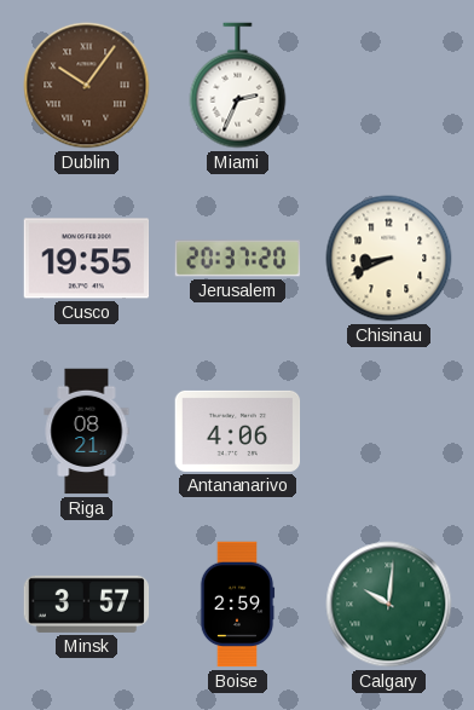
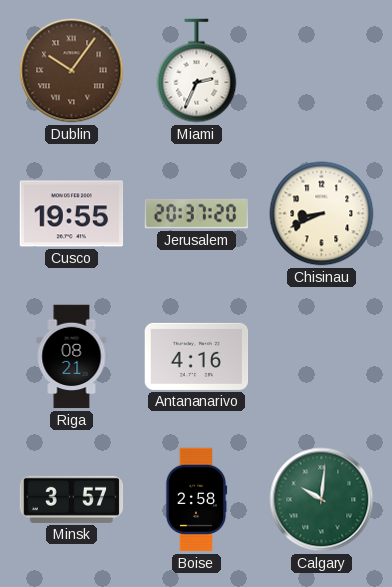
Antananarivo: 4:06 -> 4:16
Boise: 2:59 -> 2:58
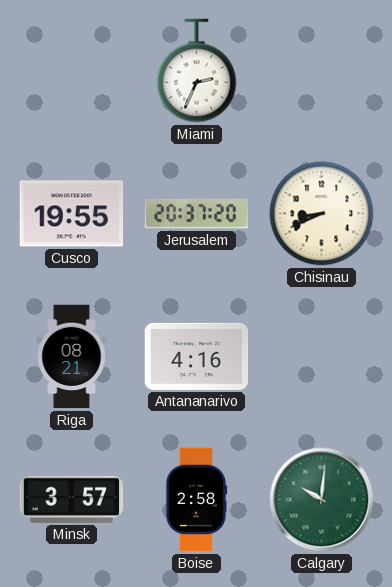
Dublin: 10:06 -> none
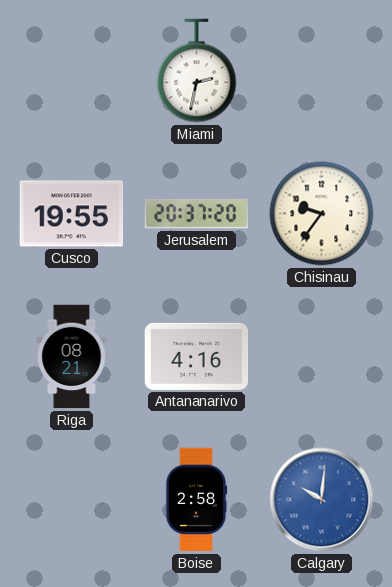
Miami: 2:34 -> 2:32
Chisinau: 8:41 -> 9:36
Minsk: 3:57 -> none
Calgary dial: green -> blue
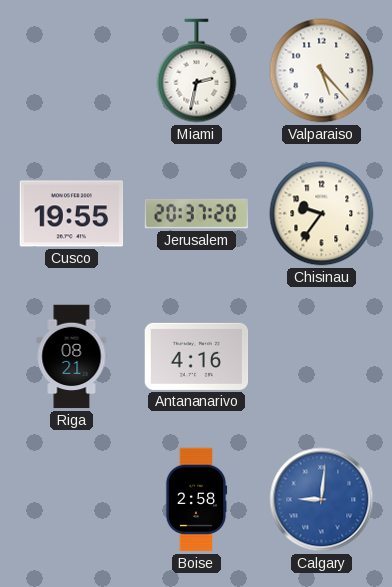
Valparaiso: none -> 5:23
Calgary: 10:01 -> 9:01
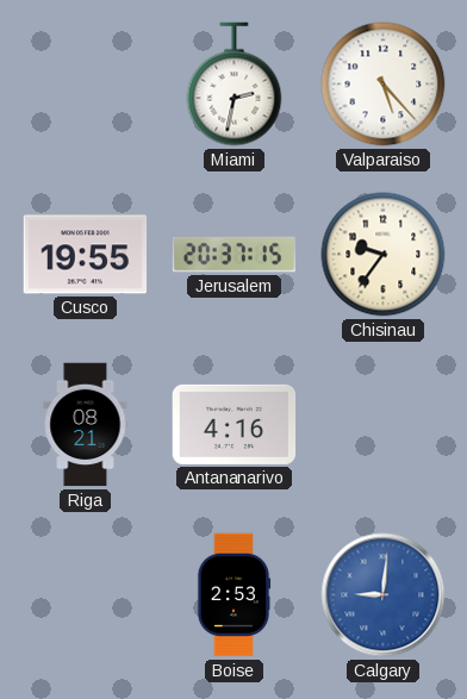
Jerusalem: 20:37:20 -> 20:37:15
Boise: 2:58 -> 2:53
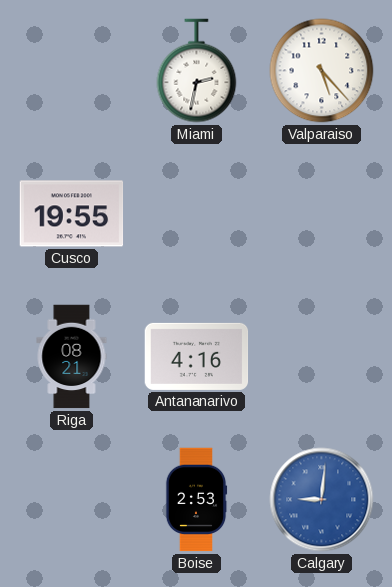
Jerusalem: 20:37 -> none
Chisinau: 9:36 -> none
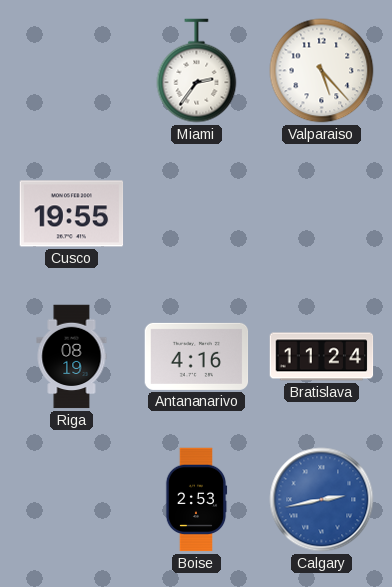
Miami: 2:32 -> 2:36
Riga: 08:21 -> 08:19
Bratislava: none -> 11:24
Calgary: 9:01 -> 2:43
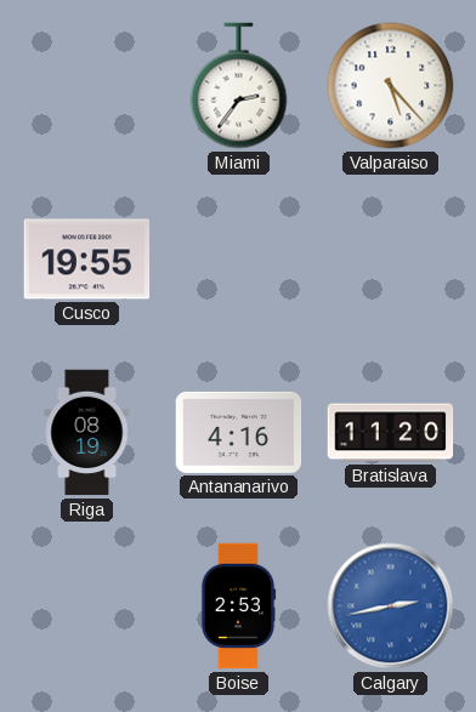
Bratislava: 11:24 -> 11:20
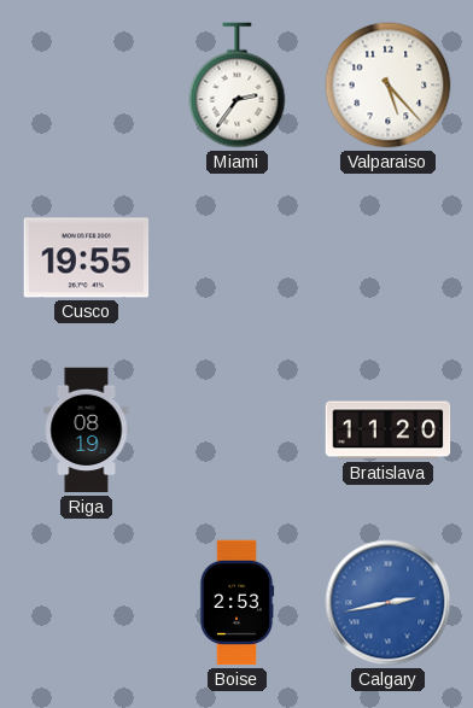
Antananarivo: 4:16 -> none
